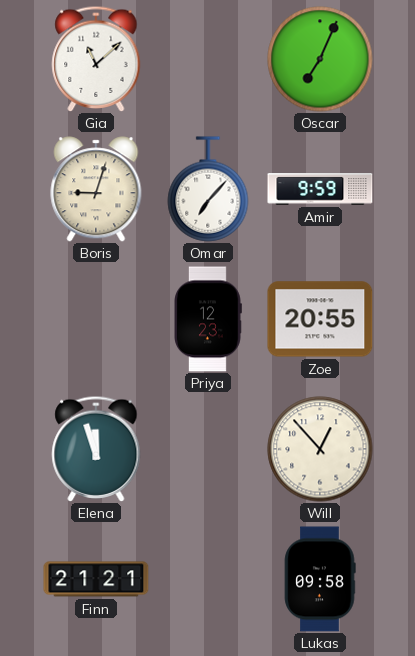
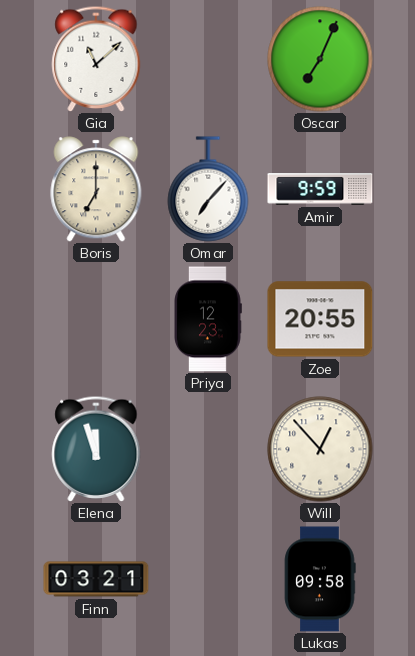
Boris: 9:03 -> 7:00
Finn: 21:21 -> 03:21
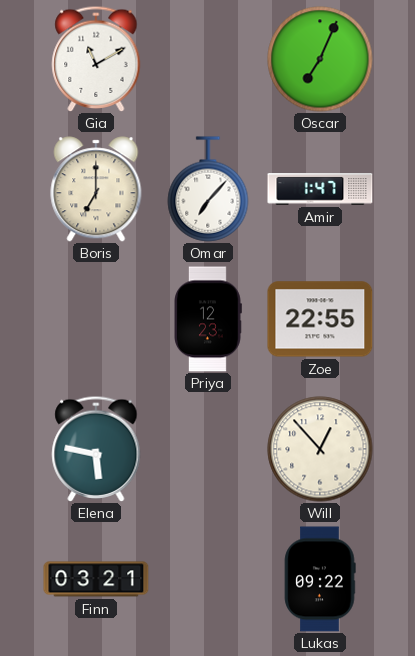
Gia: 11:08 -> 11:10
Amir: 9:59 -> 1:47
Zoe: 20:55 -> 22:55
Elena: 11:57 -> 5:47
Lukas: 09:58 -> 09:22
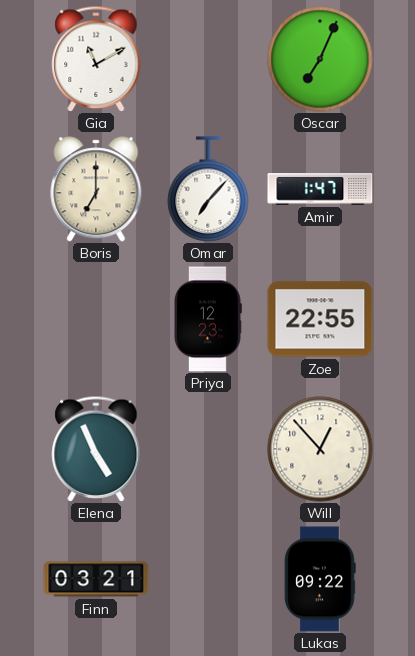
Elena: 5:47 -> 4:56
